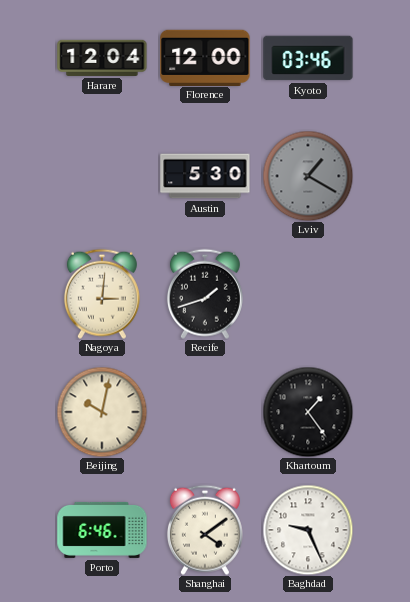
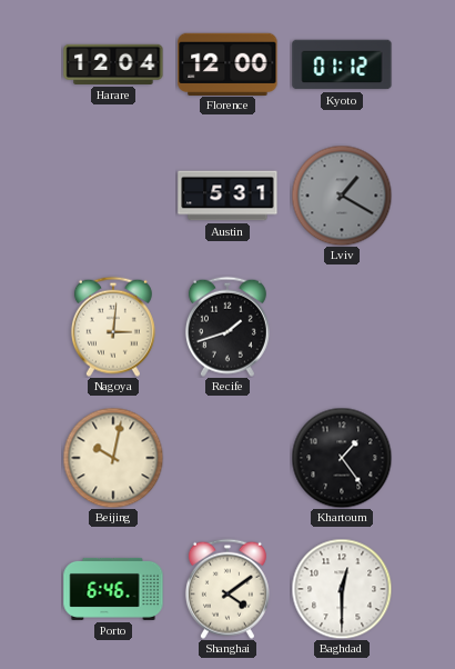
Kyoto: 03:46 -> 01:12
Austin: 5:30 -> 5:31
Baghdad: 9:26 -> 12:30
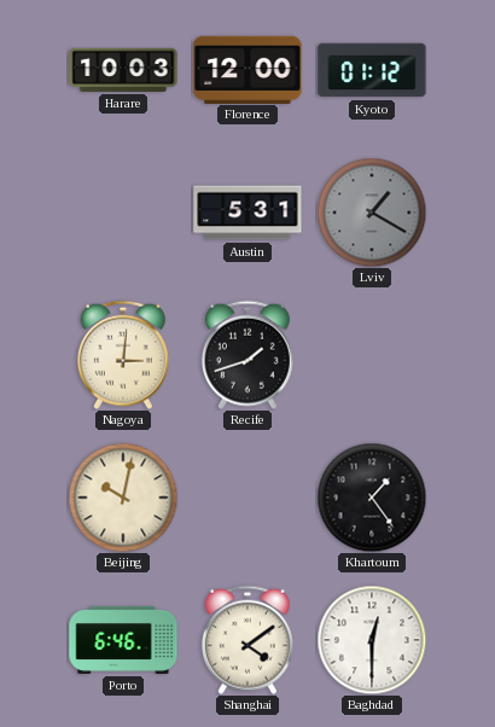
Harare: 12:04 -> 10:03
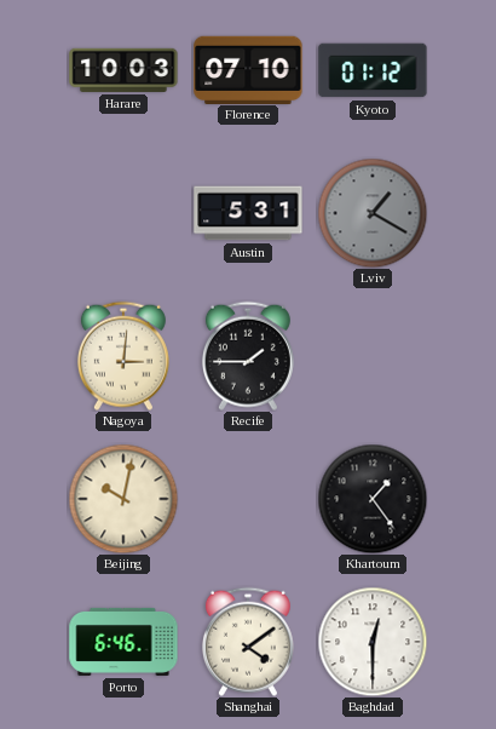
Florence: 12:00 -> 07:10
Recife: 1:42 -> 1:45
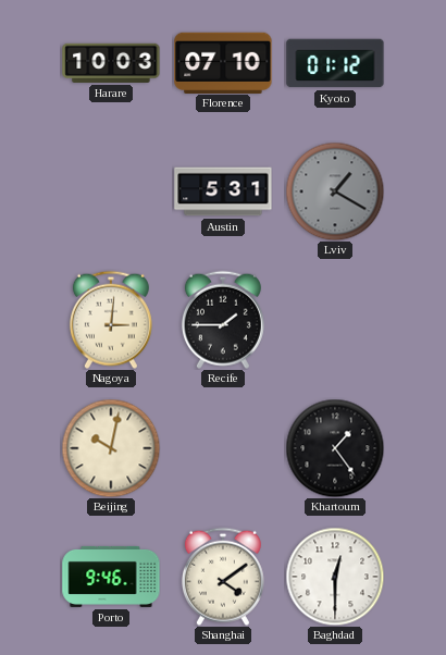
Porto: 6:46 -> 9:46
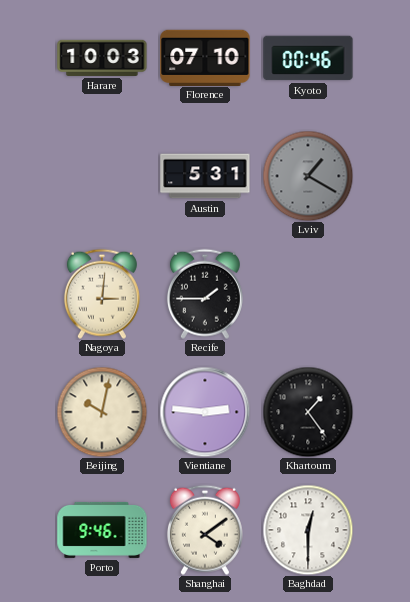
Kyoto: 01:12 -> 00:46
Vientiane: none -> 2:46
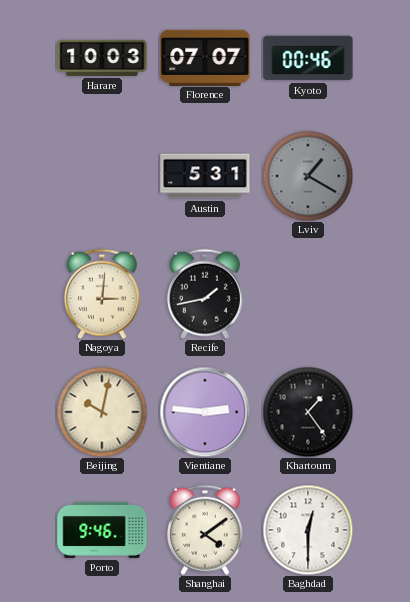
Florence: 07:10 -> 07:07
Recife: 1:45 -> 1:43
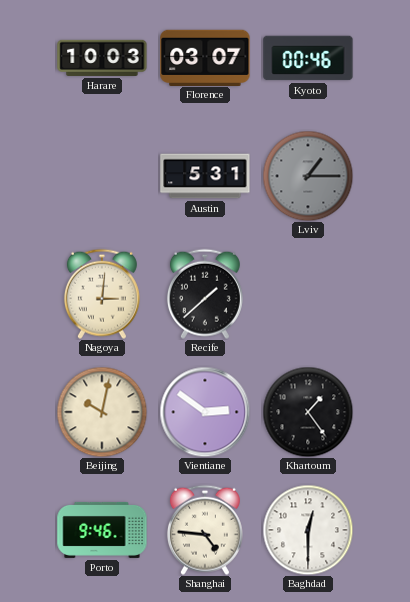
Florence: 07:07 -> 03:07
Lviv: 1:20 -> 1:15
Recife: 1:43 -> 1:38
Vientiane: 2:46 -> 2:51
Shanghai: 4:09 -> 4:46
